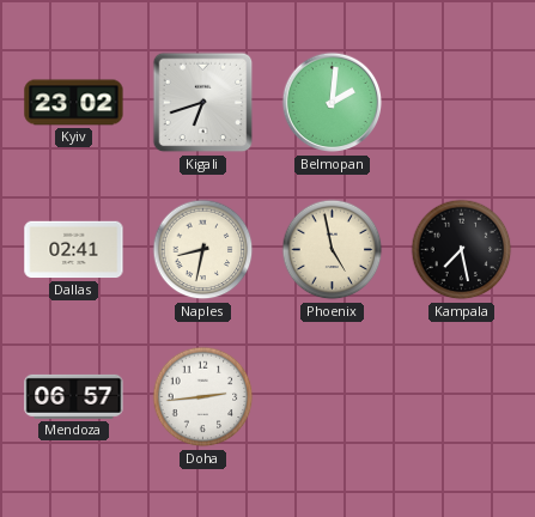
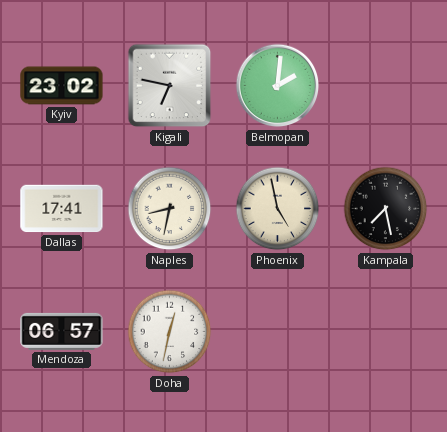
Kigali: 6:42 -> 6:47
Dallas: 02:41 -> 17:41
Doha: 2:44 -> 12:32
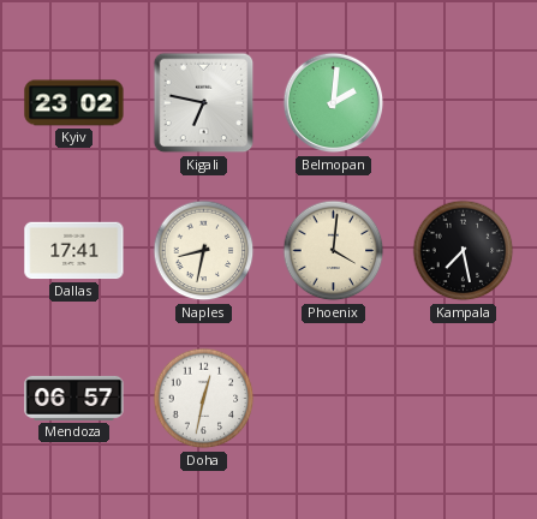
Phoenix: 4:58 -> 4:01
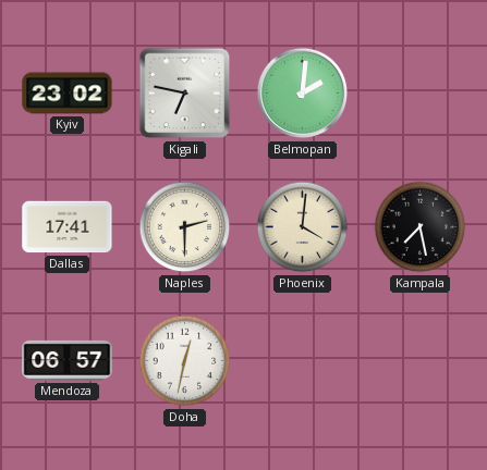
Naples: 8:32 -> 2:30
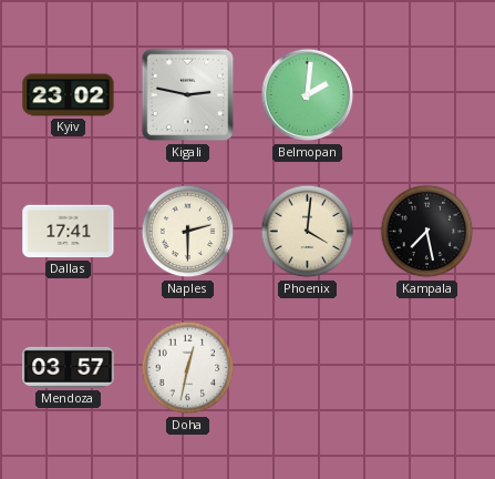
Kigali: 6:47 -> 2:47
Mendoza: 06:57 -> 03:57
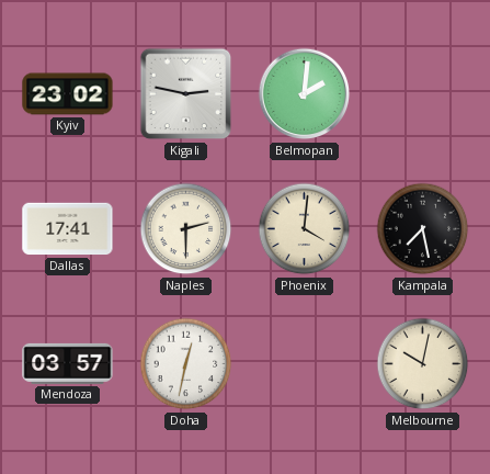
Melbourne: none -> 10:02
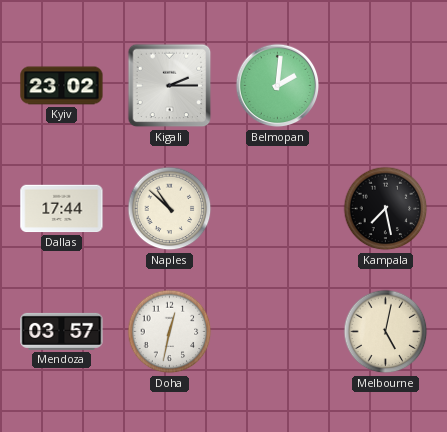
Kigali: 2:47 -> 2:15
Dallas: 17:41 -> 17:44
Naples: 2:30 -> 10:52
Phoenix: 4:01 -> none
Melbourne: 10:02 -> 5:02
